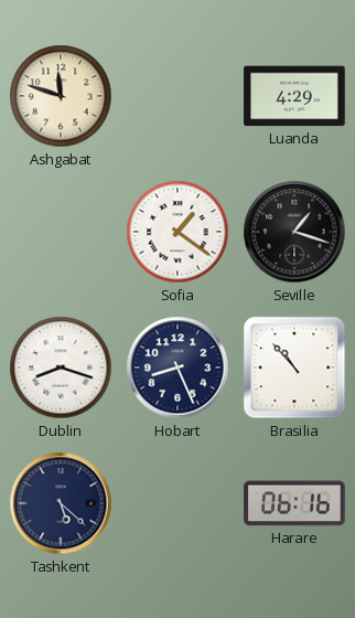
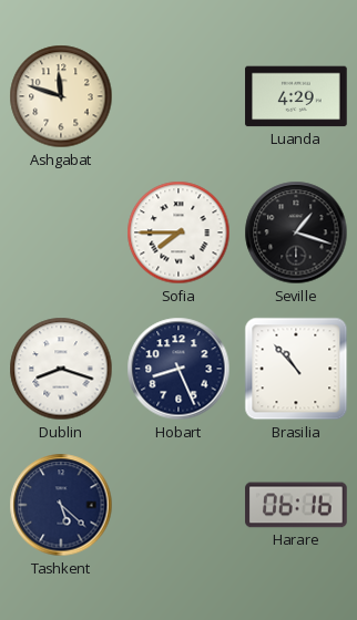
Sofia: 1:21 -> 7:45
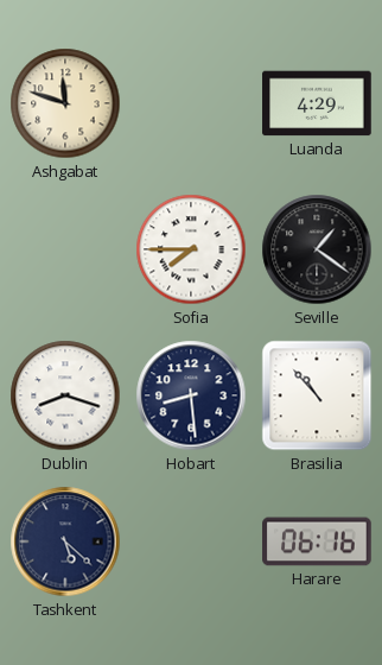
Seville: 1:18 -> 1:21
Hobart: 8:26 -> 8:29
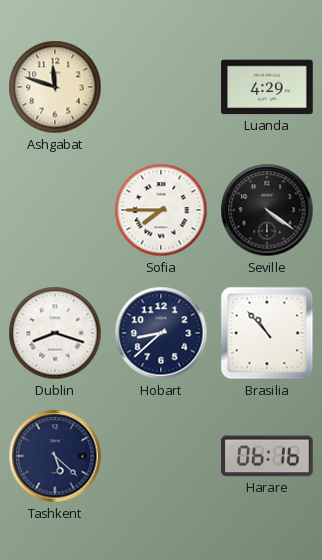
Seville: 1:21 -> 4:21
Hobart: 8:29 -> 8:38
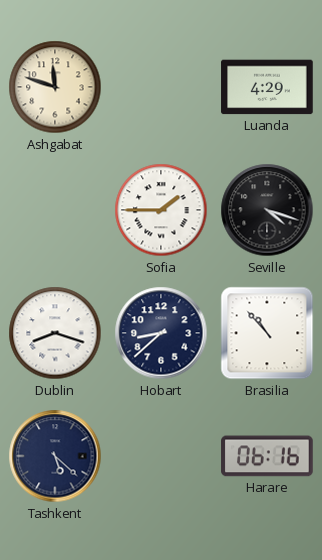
Sofia: 7:45 -> 1:45
Seville: 4:21 -> 4:18
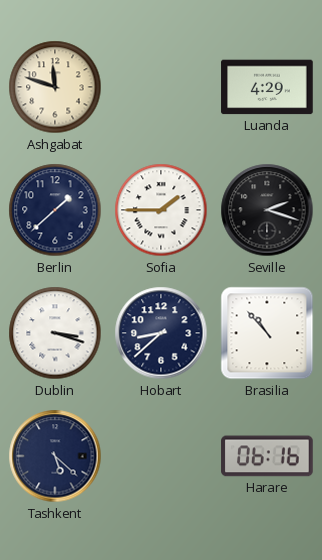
Berlin: none -> 1:38
Seville: 4:18 -> 2:18
Dublin: 8:18 -> 3:18
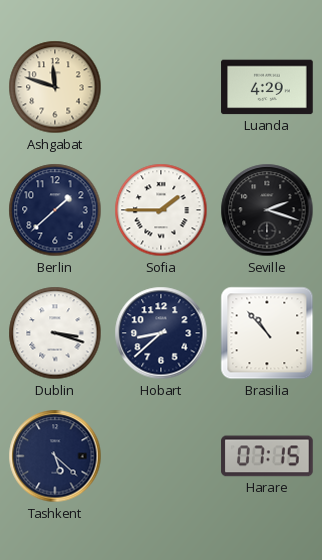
Harare: 06:16 -> 07:15
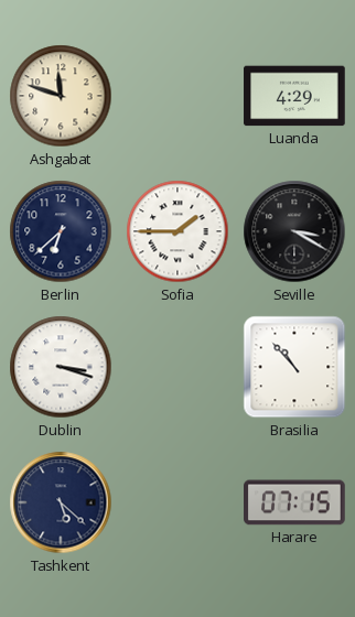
Berlin: 1:38 -> 6:38
Seville: 2:18 -> 3:20
Hobart: 8:38 -> none
